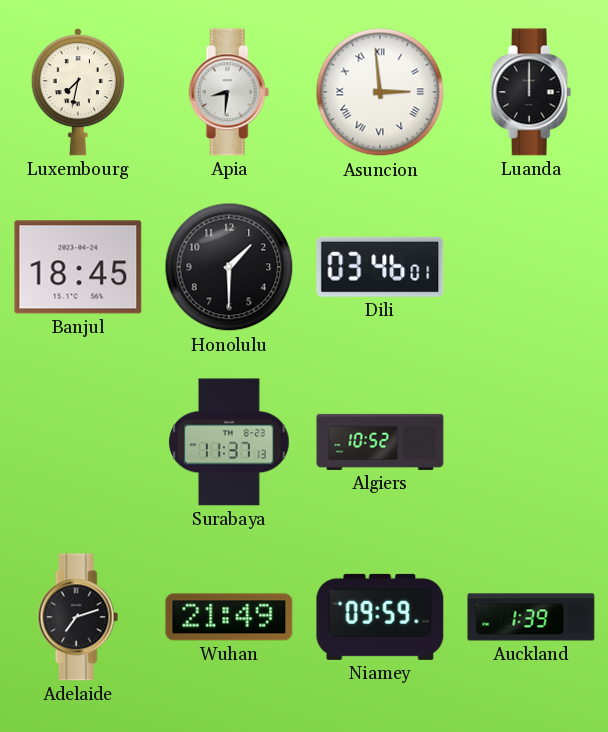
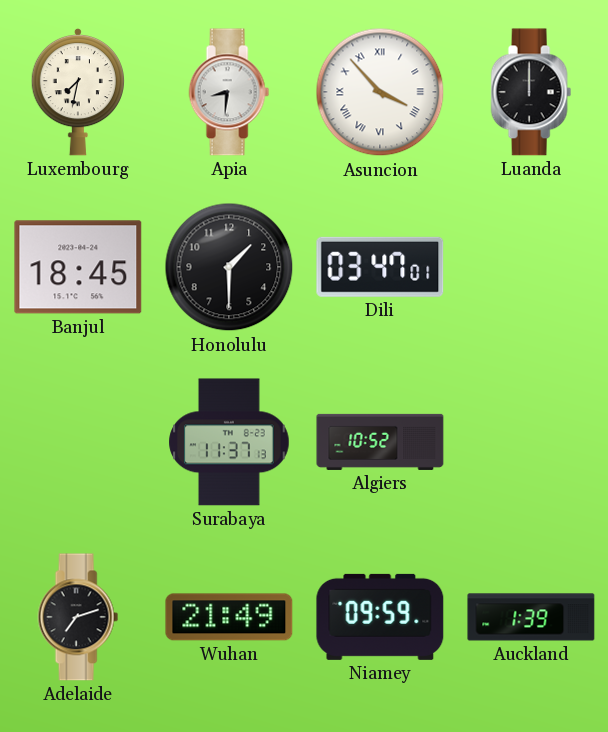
Asuncion: 2:59 -> 3:53
Dili: 03:46 -> 03:47
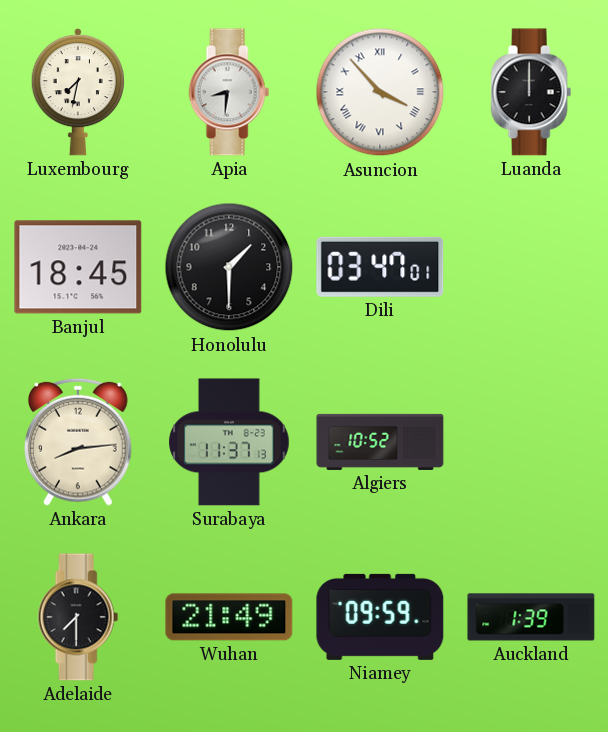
Ankara: none -> 8:14
Adelaide: 7:12 -> 7:30
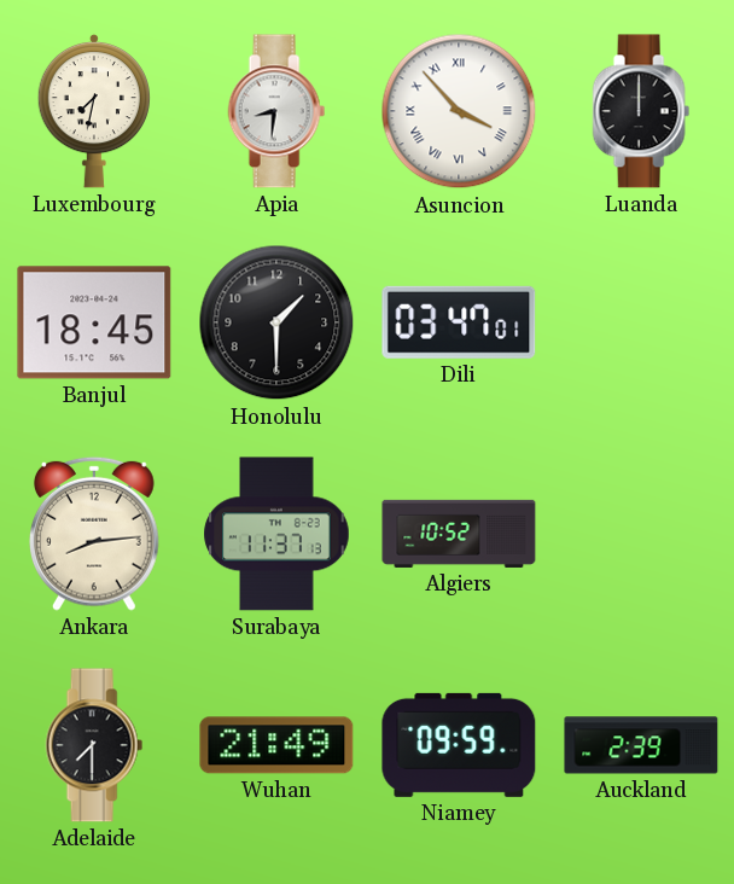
Auckland: 1:39 -> 2:39
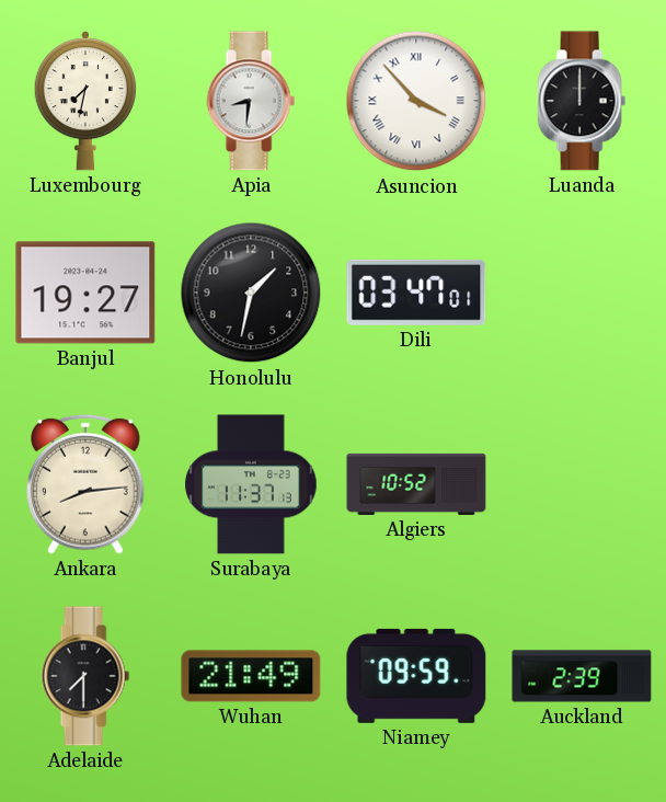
Banjul: 18:45 -> 19:27
Honolulu: 1:30 -> 1:32
